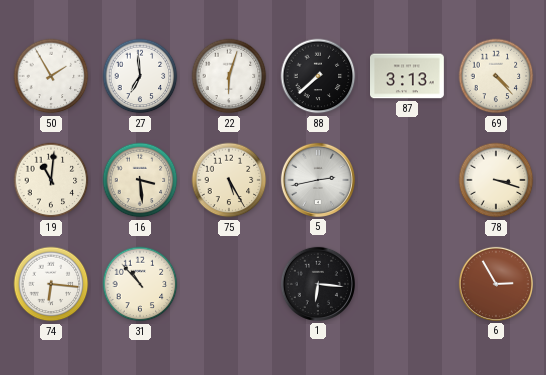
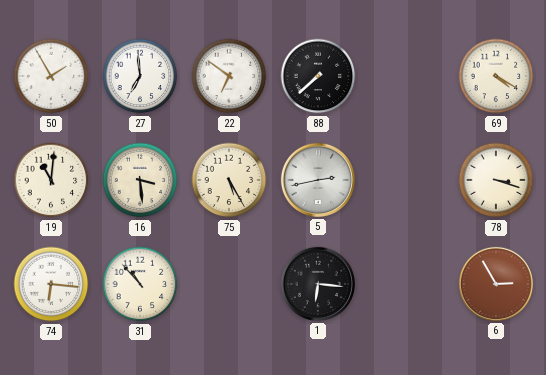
22: 6:03 -> 6:51
87: 3:13 -> none
69: 4:23 -> 4:20
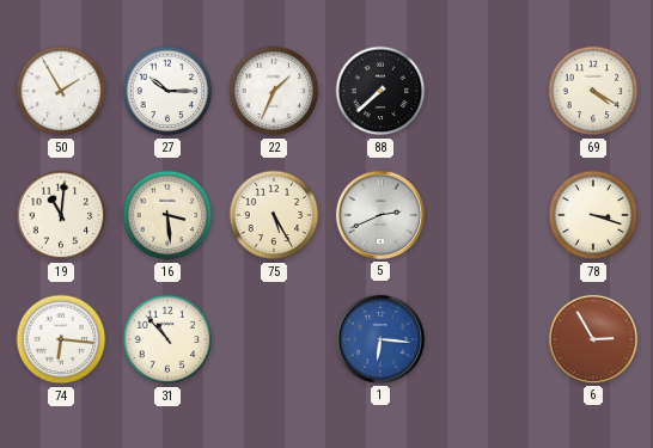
27: 6:59 -> 10:15
22: 6:51 -> 1:34
5: 2:43 -> 2:41
1 dial: black -> blue
